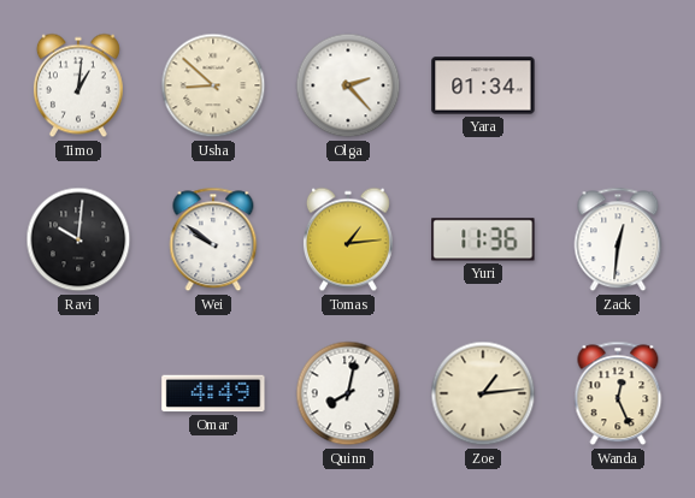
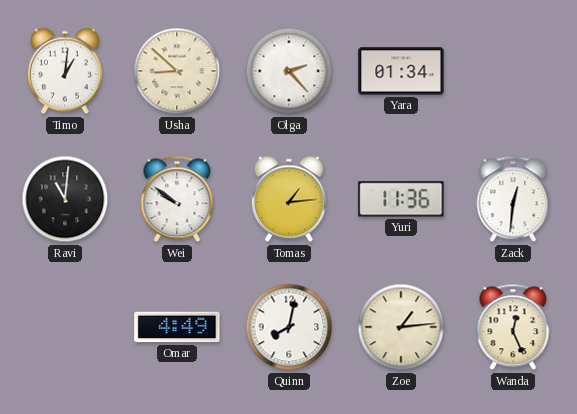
Ravi: 10:01 -> 11:01
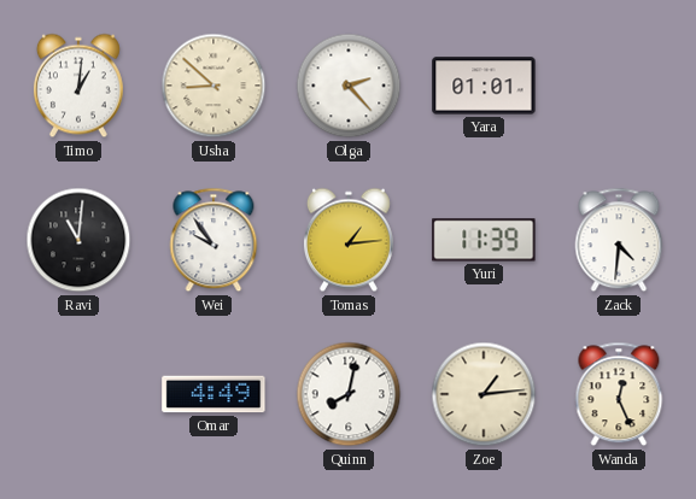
Yara: 01:34 -> 01:01
Wei: 9:51 -> 9:54
Yuri: 11:36 -> 11:39
Zack: 12:31 -> 4:31
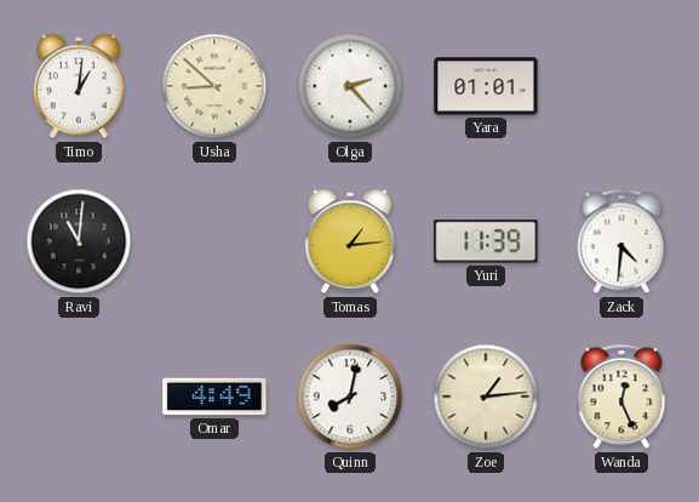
Wei: 9:54 -> none
